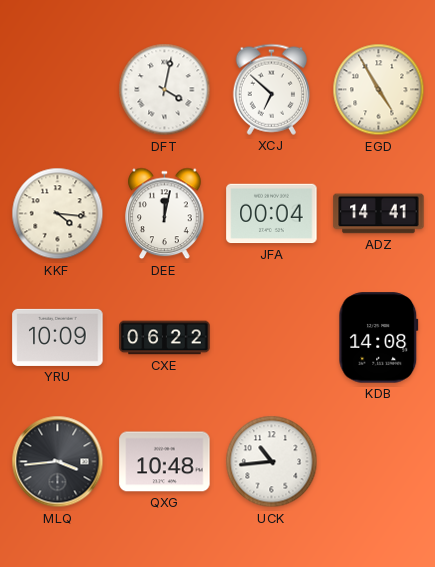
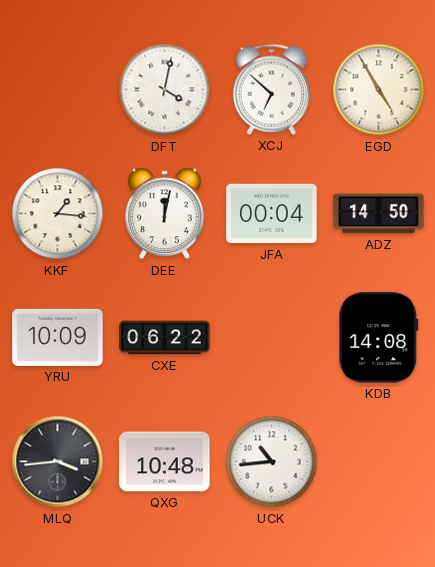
KKF: 4:16 -> 1:16
ADZ: 14:41 -> 14:50
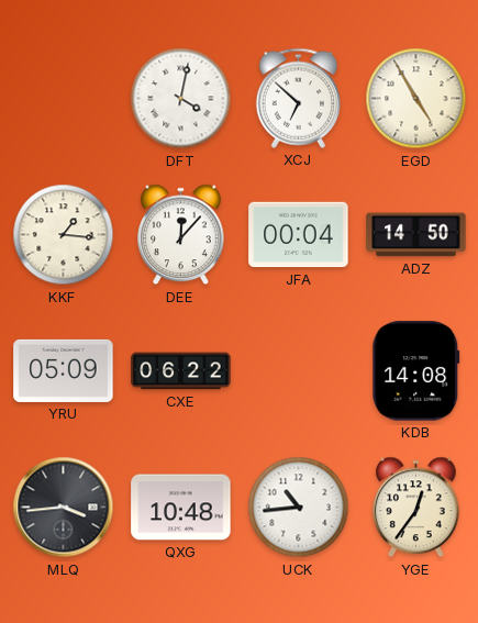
DEE: 12:02 -> 12:07
YRU: 10:09 -> 05:09
YGE: none -> 12:36
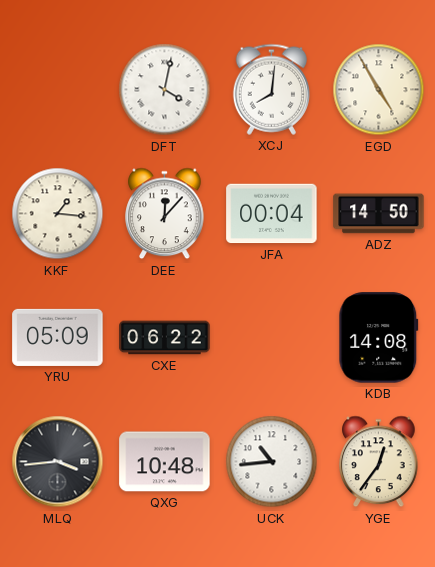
XCJ: 6:52 -> 8:01
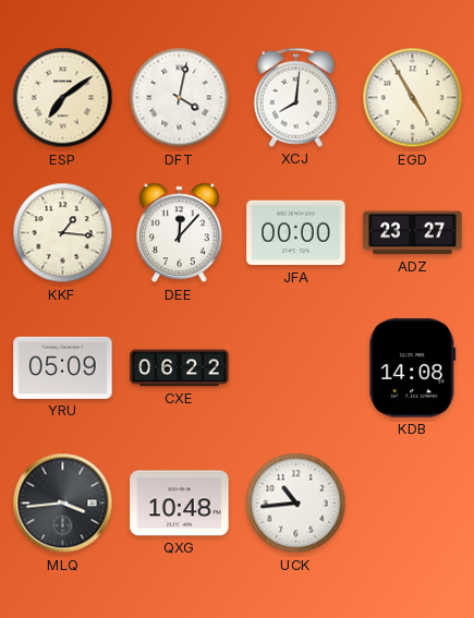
ESP: none -> 7:09
JFA: 00:04 -> 00:00
ADZ: 14:50 -> 23:27
YGE: 12:36 -> none
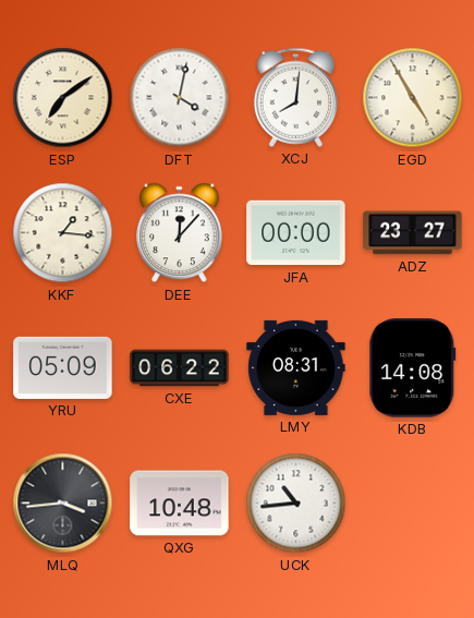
LMY: none -> 08:31
